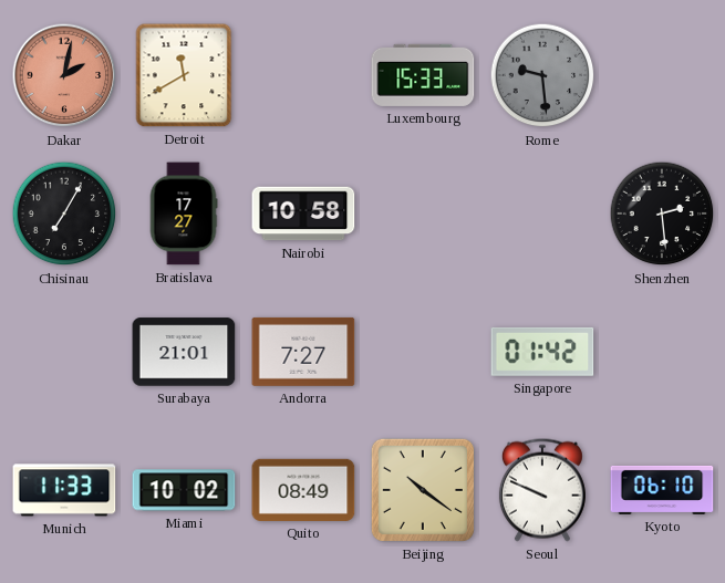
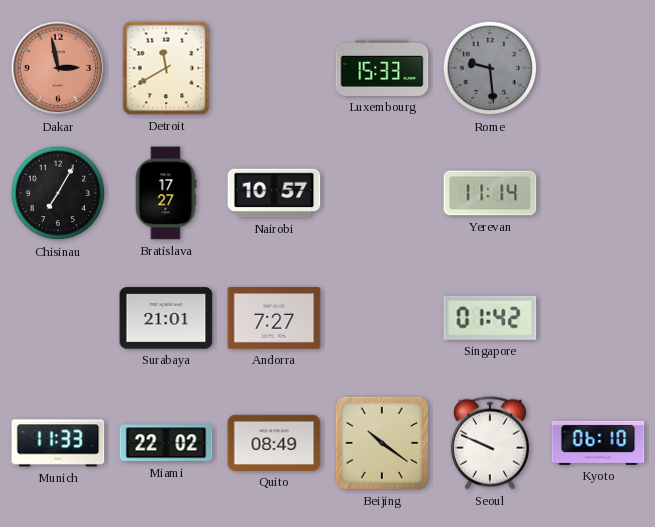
Dakar: 2:02 -> 2:58
Nairobi: 10:58 -> 10:57
Yerevan: none -> 11:14
Shenzhen: 2:29 -> none
Miami: 10:02 -> 22:02
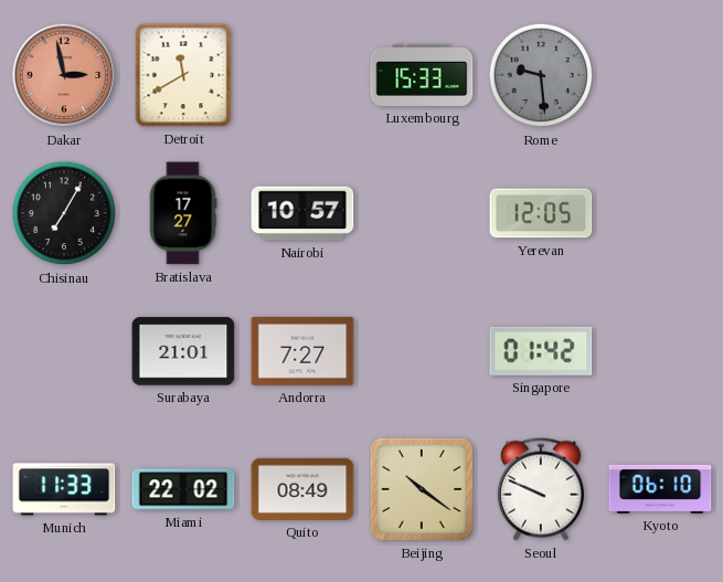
Yerevan: 11:14 -> 12:05
